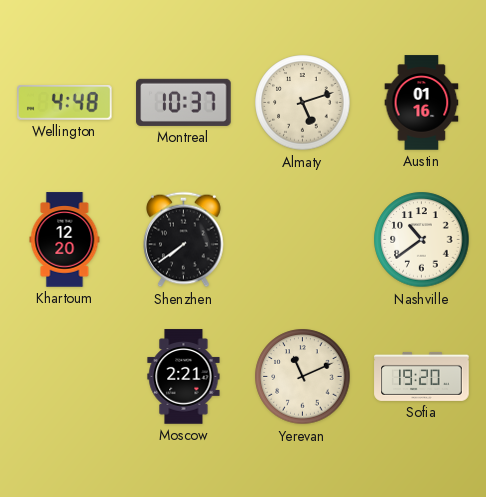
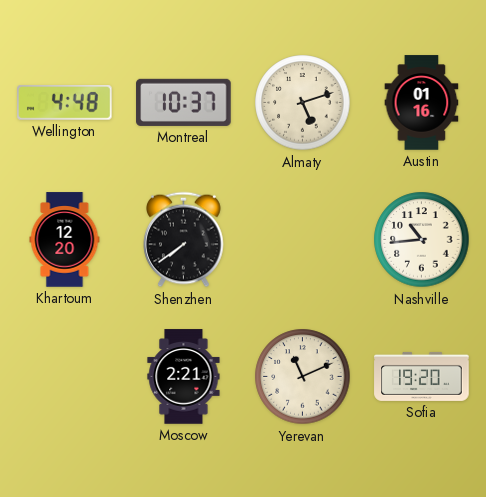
Nashville: 10:39 -> 10:44
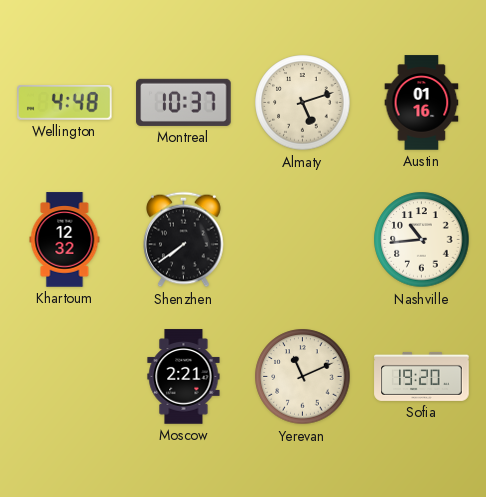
Khartoum: 12:20 -> 12:32
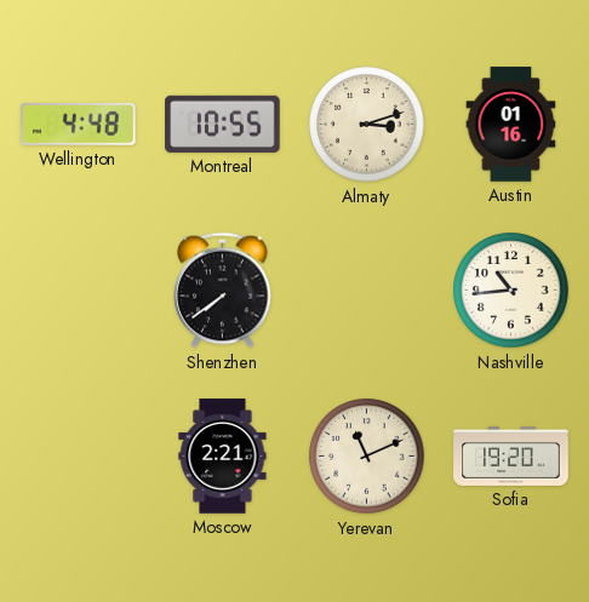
Montreal: 10:37 -> 10:55
Almaty: 5:12 -> 3:12
Khartoum: 12:32 -> none
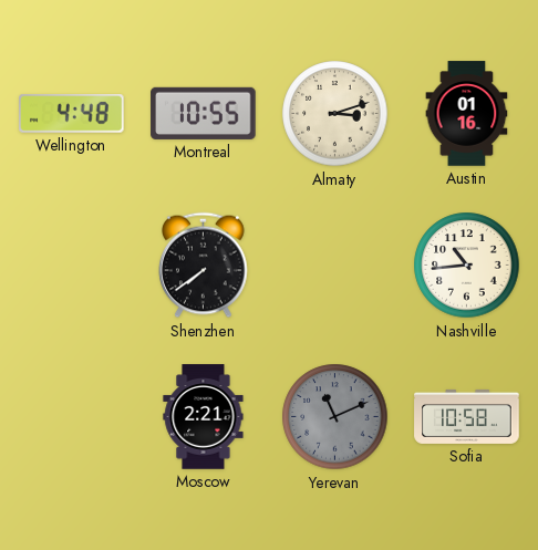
Yerevan dial: cream -> grey
Sofia: 19:20 -> 10:58
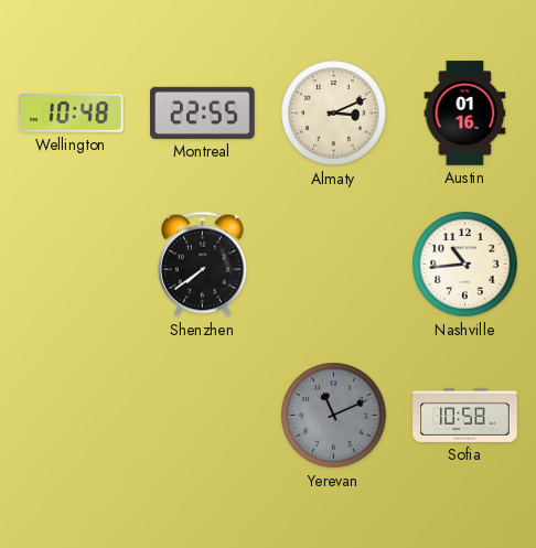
Wellington: 4:48 -> 10:48
Montreal: 10:55 -> 22:55
Almaty: 3:12 -> 3:11
Moscow: 2:21 -> none
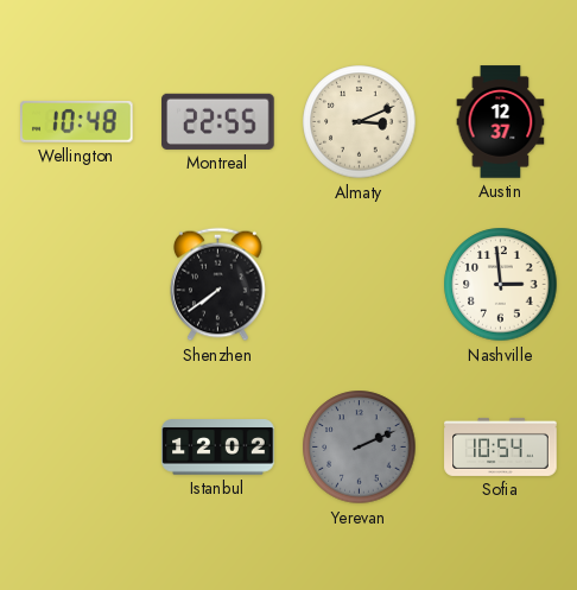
Austin: 01:16 -> 12:37
Nashville: 10:44 -> 2:59
Istanbul: none -> 12:02
Yerevan: 11:11 -> 2:11
Sofia: 10:58 -> 10:54
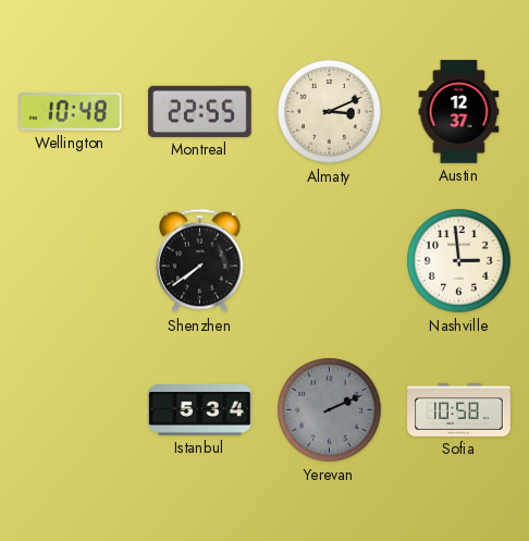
Istanbul: 12:02 -> 5:34
Sofia: 10:54 -> 10:58
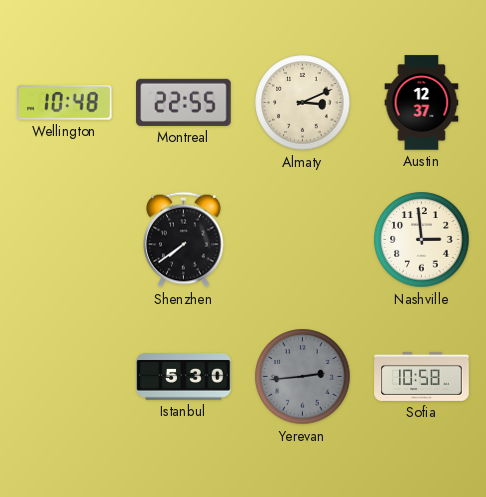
Istanbul: 5:34 -> 5:30
Yerevan: 2:11 -> 2:44
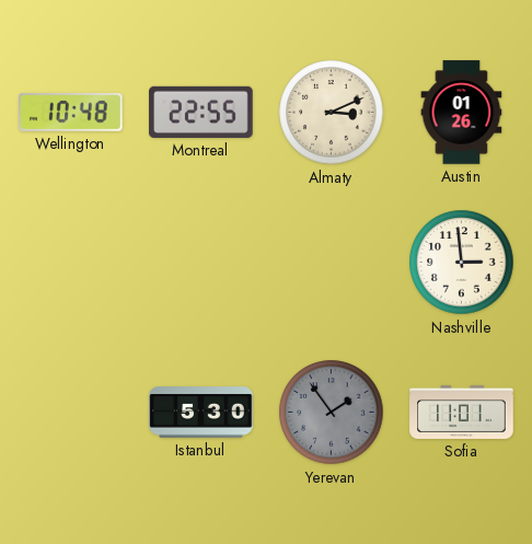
Austin: 12:37 -> 01:26
Shenzhen: 7:39 -> none
Yerevan: 2:44 -> 1:54
Sofia: 10:58 -> 11:01
